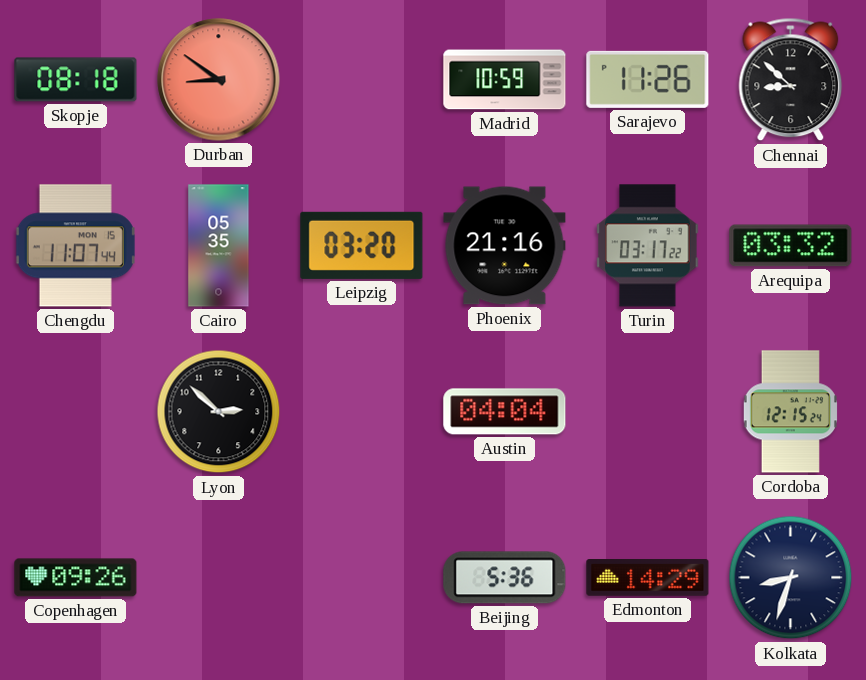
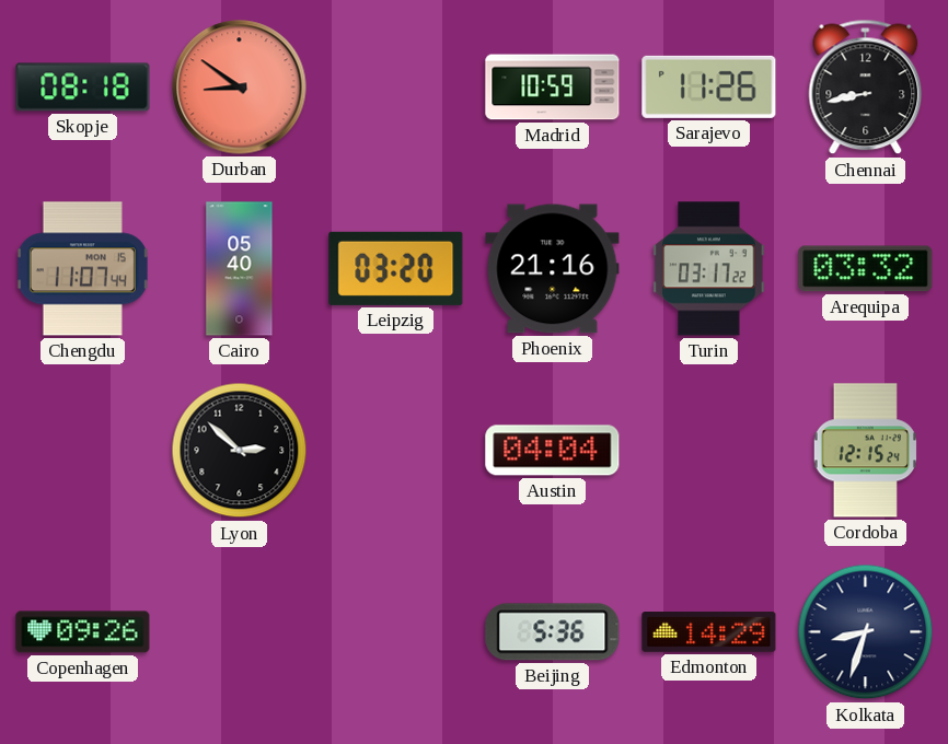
Chennai: 8:52 -> 8:43
Cairo: 05:35 -> 05:40
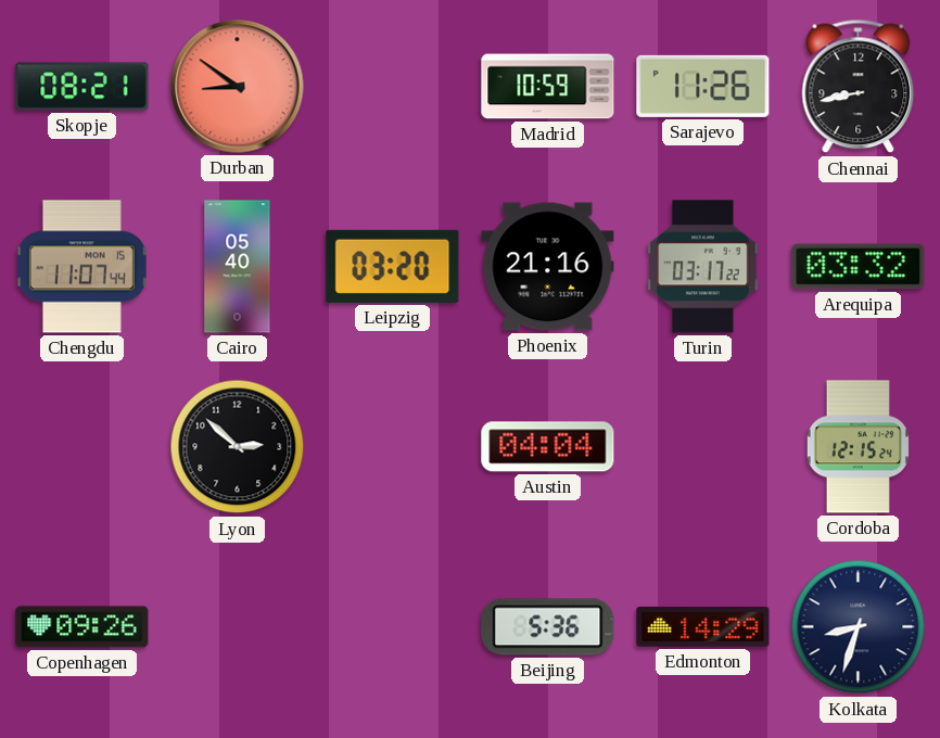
Skopje: 08:18 -> 08:21
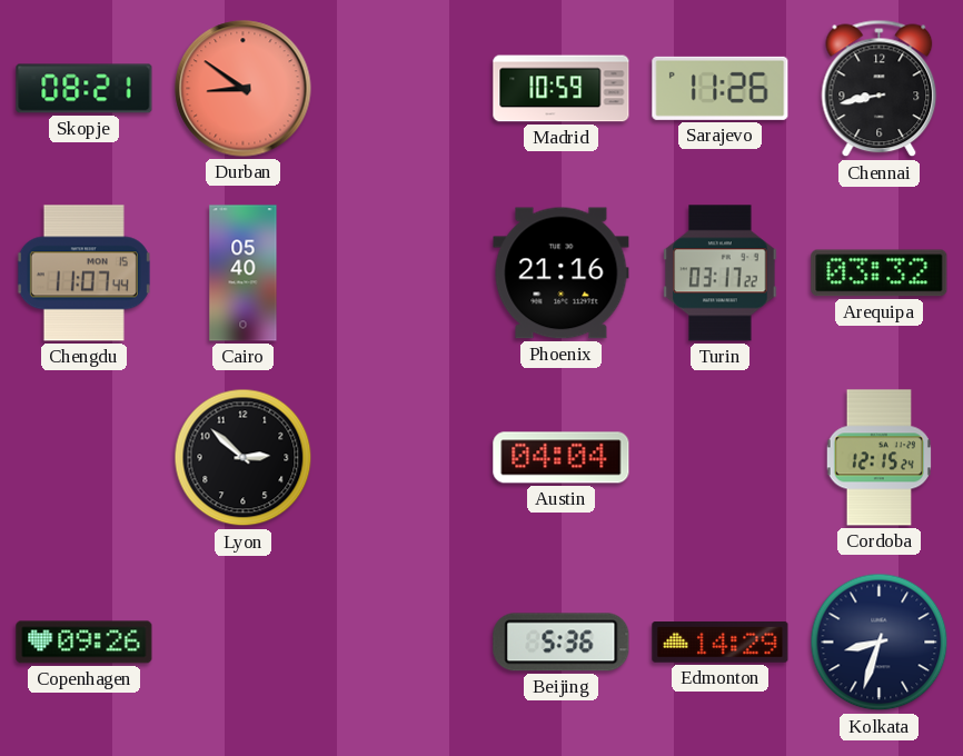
Leipzig: 03:20 -> none
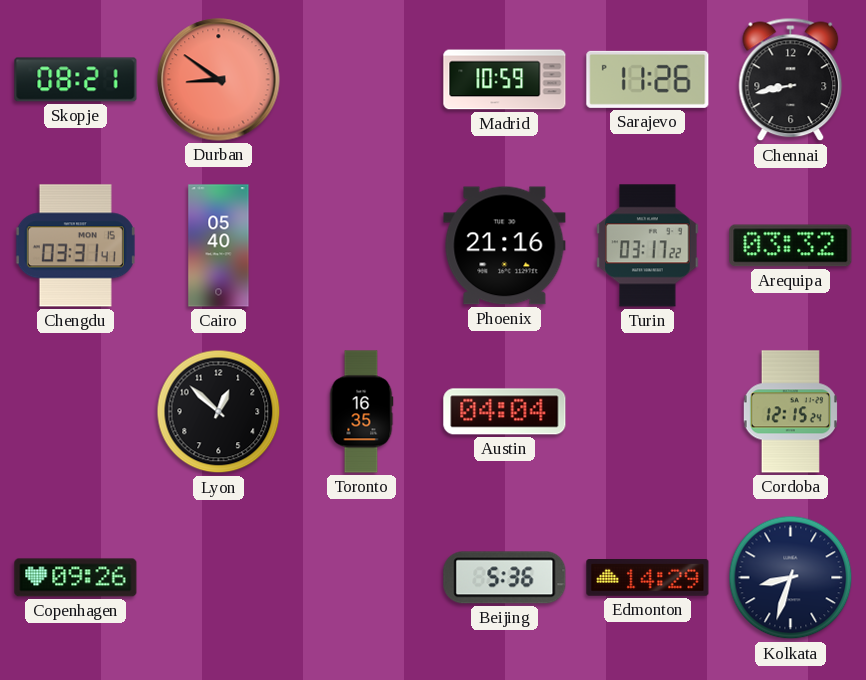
Chengdu: 11:07 -> 03:31
Lyon: 2:52 -> 12:52
Toronto: none -> 16:35
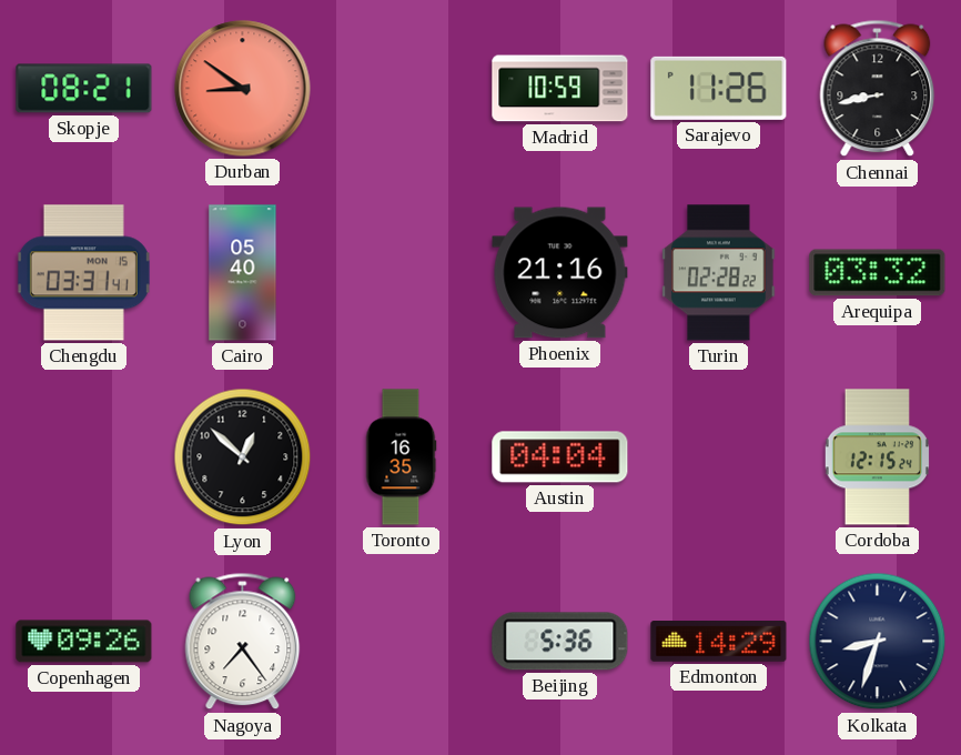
Turin: 03:17 -> 02:28
Nagoya: none -> 7:24
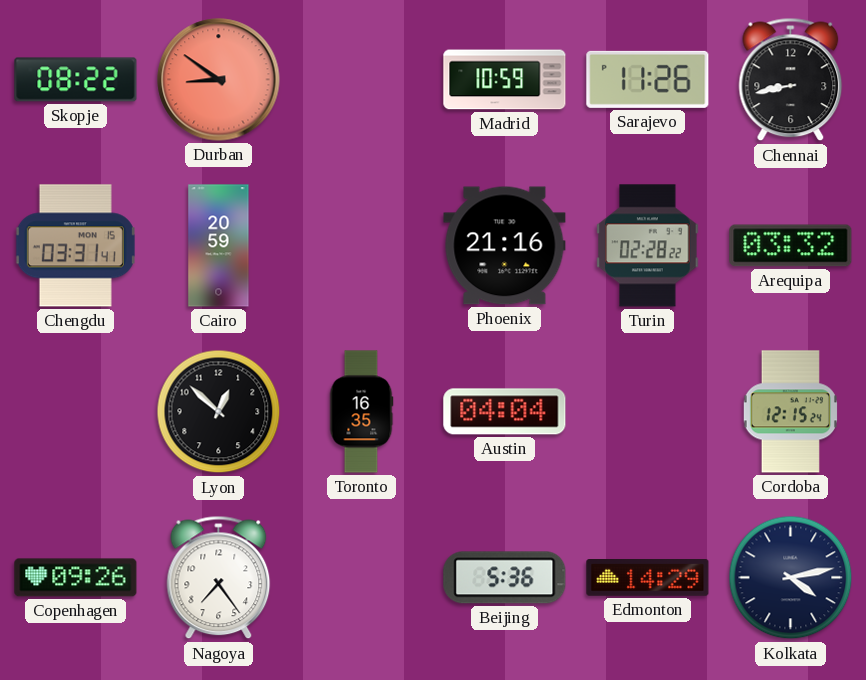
Skopje: 08:21 -> 08:22
Cairo: 05:40 -> 20:59
Kolkata: 8:33 -> 4:13
